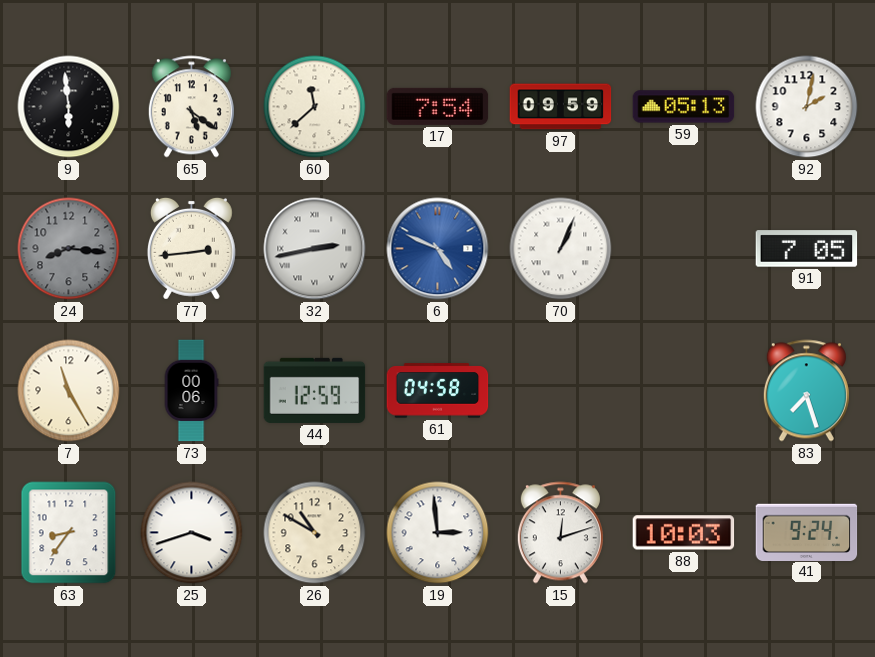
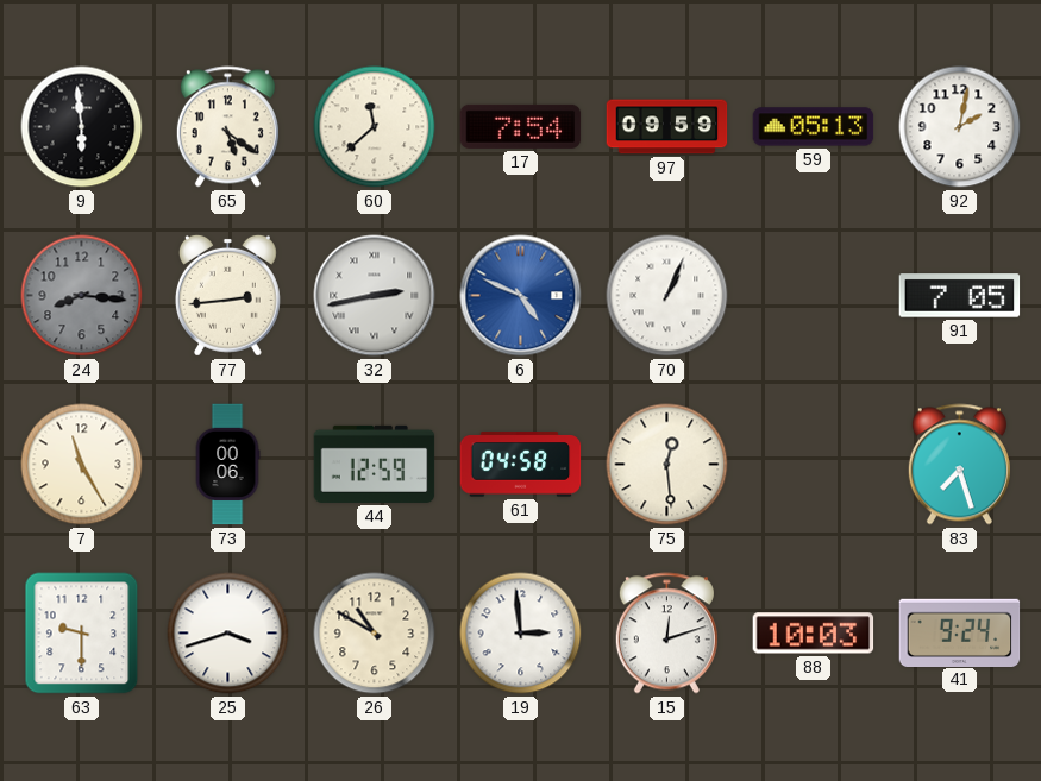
75: none -> 12:29
63: 8:36 -> 9:30
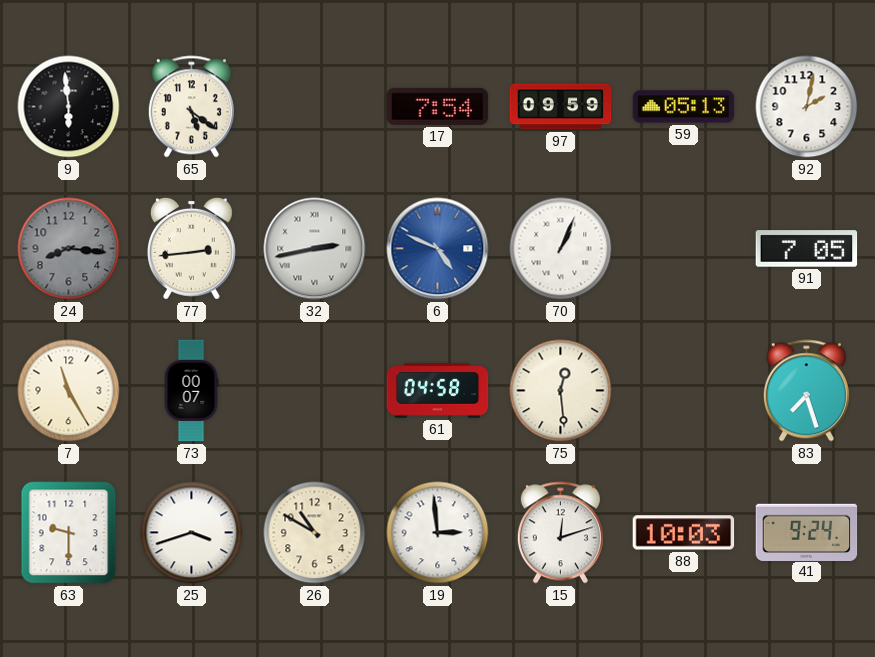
60: 11:38 -> none
73: 00:06 -> 00:07
44: 12:59 -> none
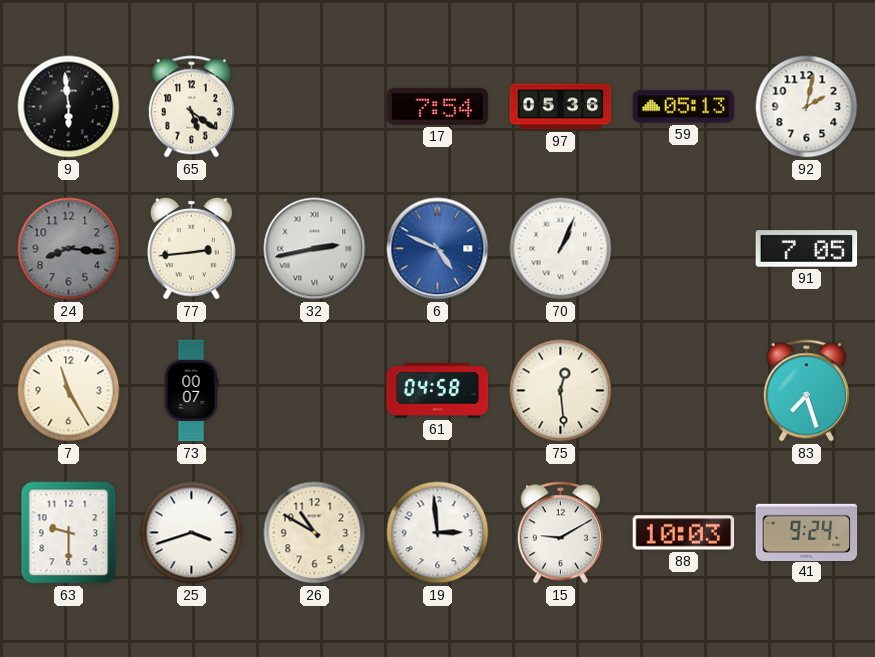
97: 09:59 -> 05:36
15: 12:12 -> 9:10
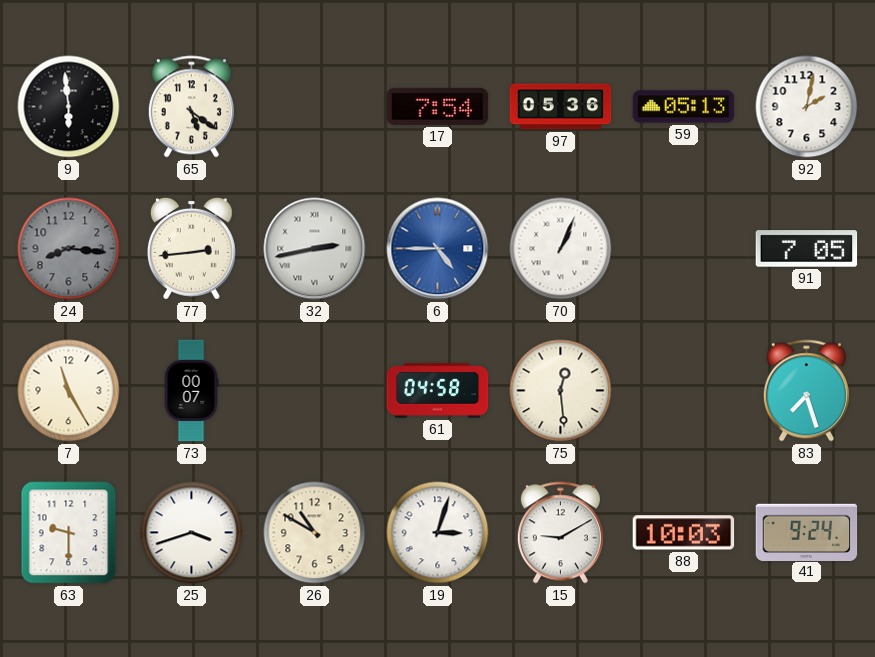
6: 4:49 -> 4:45
19: 2:59 -> 3:03
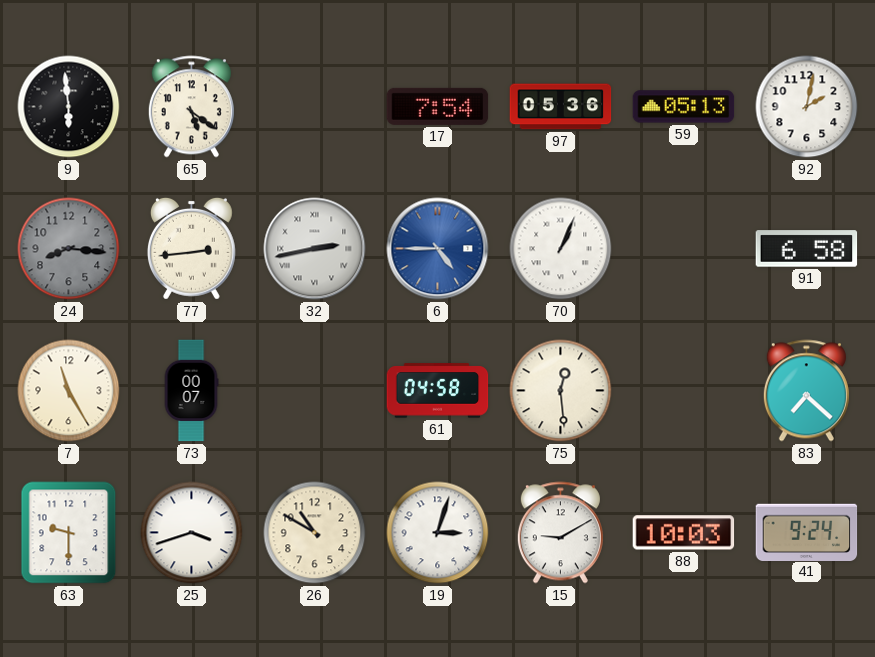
91: 7:05 -> 6:58
83: 7:27 -> 7:22
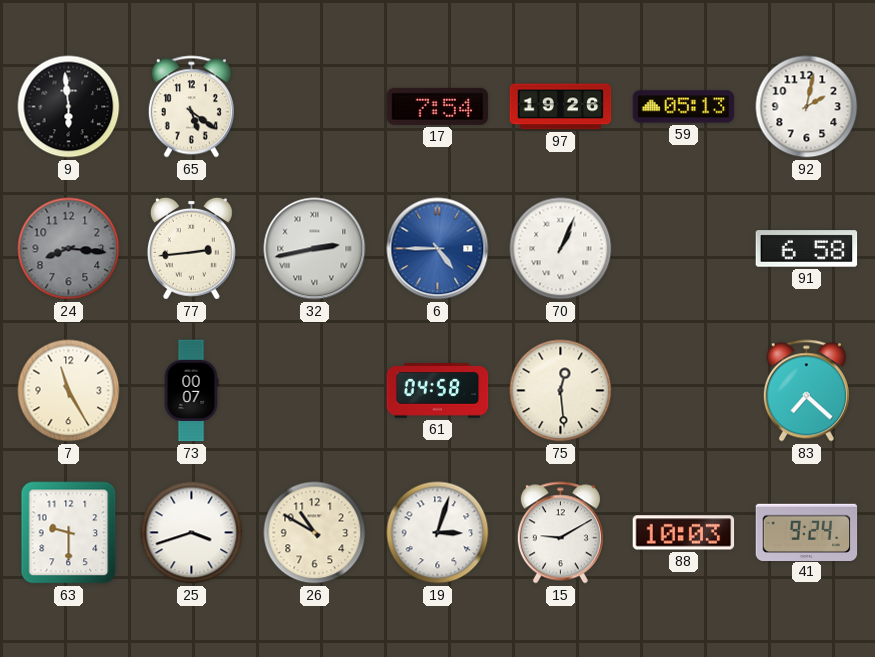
97: 05:36 -> 19:26
